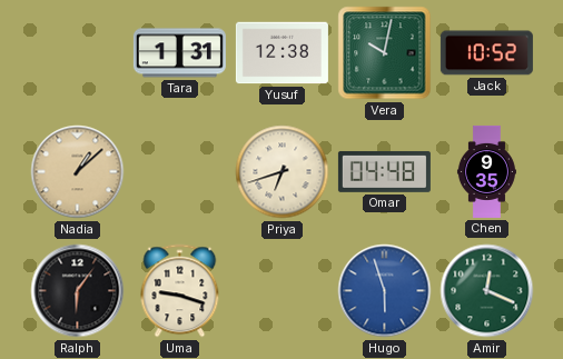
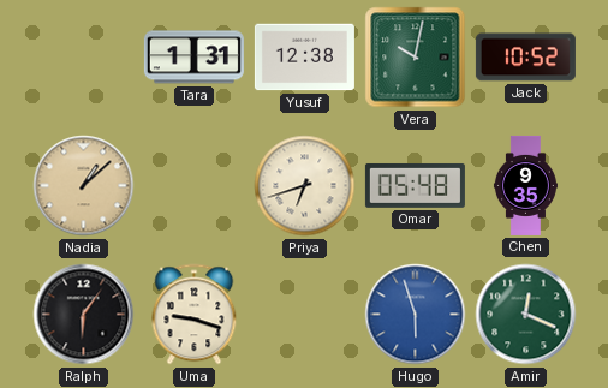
Omar: 04:48 -> 05:48
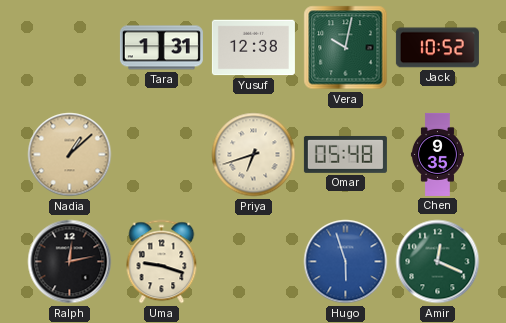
Ralph: 6:06 -> 12:13
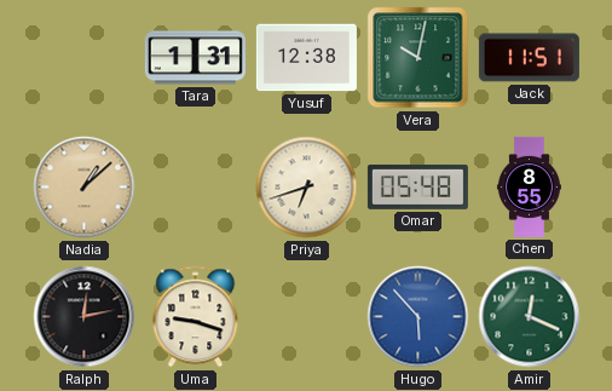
Jack: 10:52 -> 11:51
Chen: 9:35 -> 8:55
Hugo: 5:57 -> 5:53
